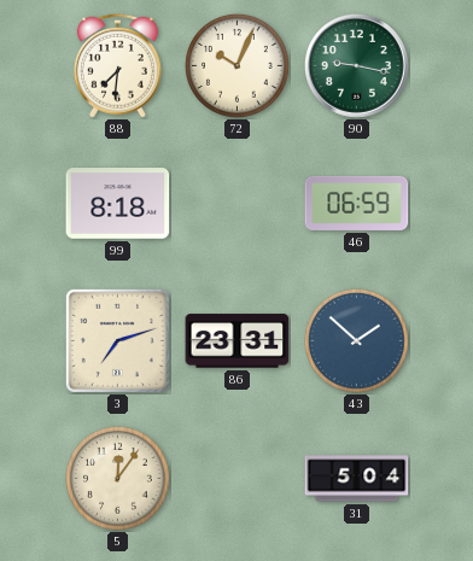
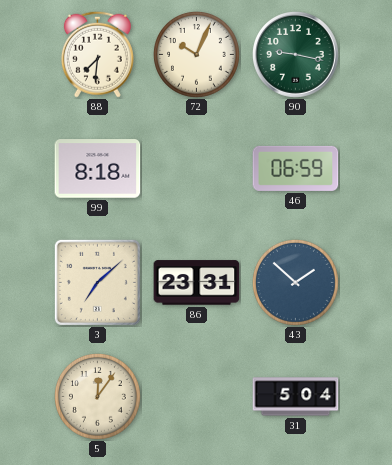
3: 7:12 -> 7:08
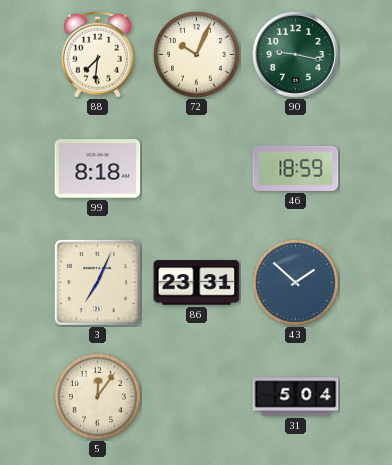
46: 06:59 -> 18:59
3: 7:08 -> 7:04
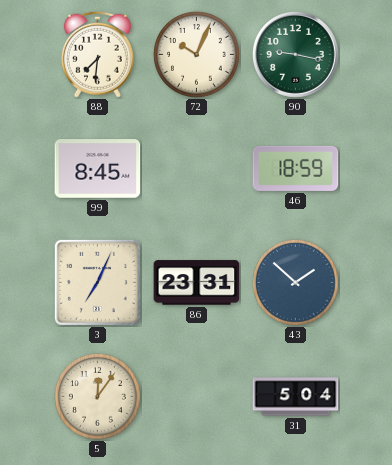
99: 8:18 -> 8:45
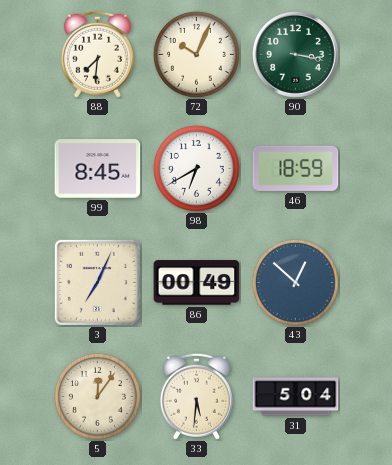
90: 9:17 -> 3:17
98: none -> 6:40
86: 23:31 -> 00:49
43: 1:52 -> 12:52
33: none -> 5:31
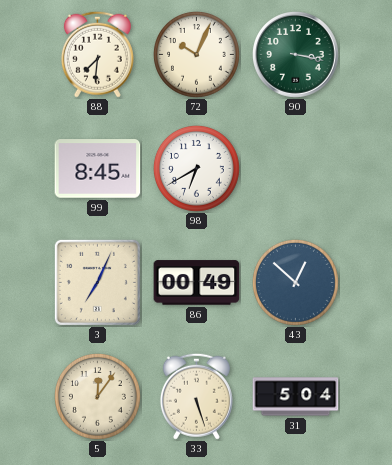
46: 18:59 -> none
33: 5:31 -> 5:27
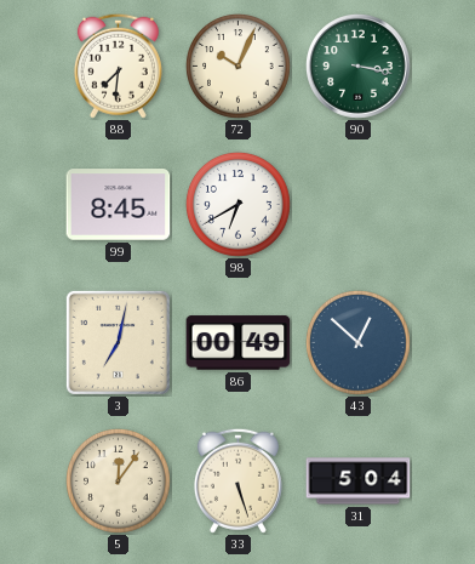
3: 7:04 -> 7:02
